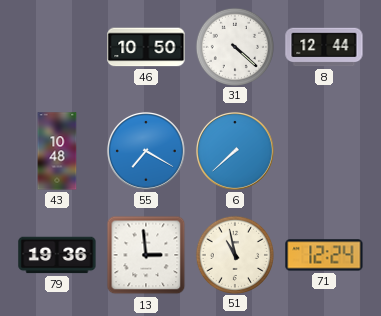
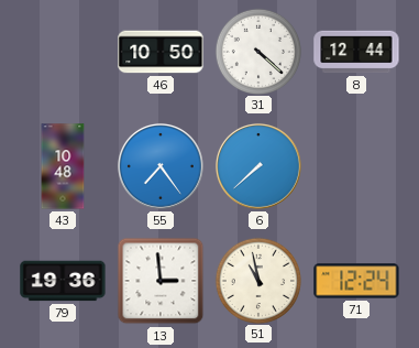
55: 7:20 -> 7:24
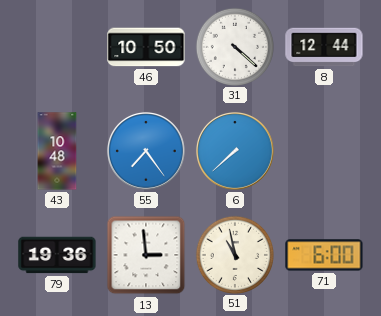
71: 12:24 -> 6:00
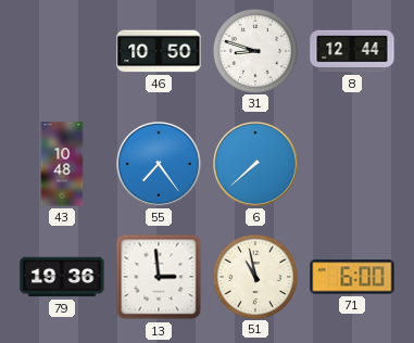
31: 4:22 -> 8:48
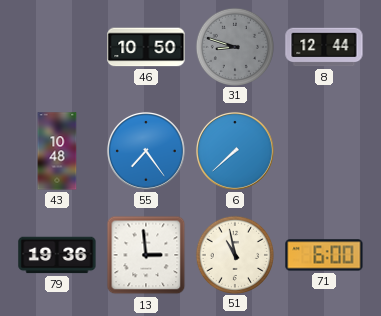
31 dial: white -> grey
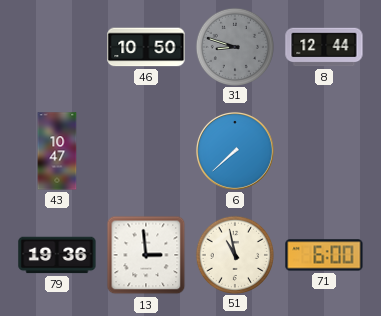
43: 10:48 -> 10:47
55: 7:24 -> none
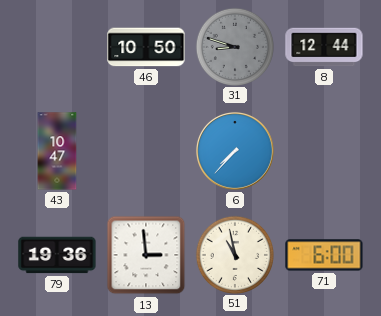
6: 7:38 -> 7:37
